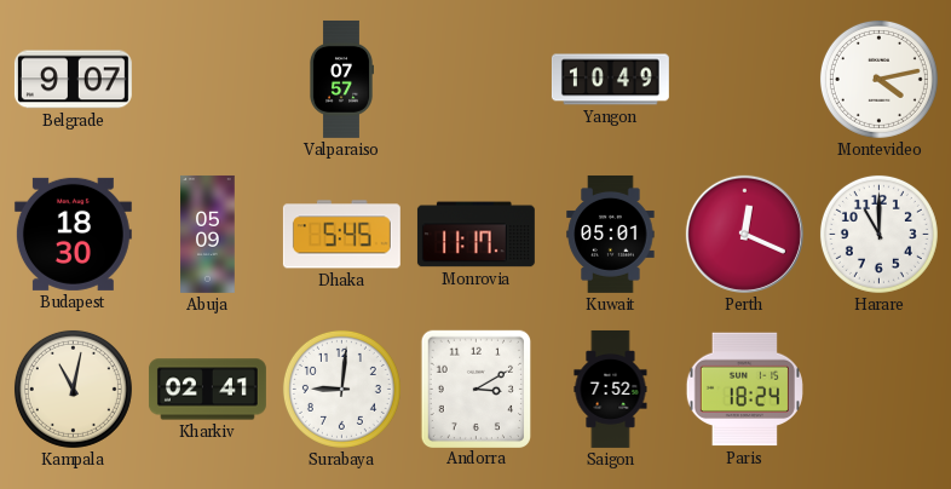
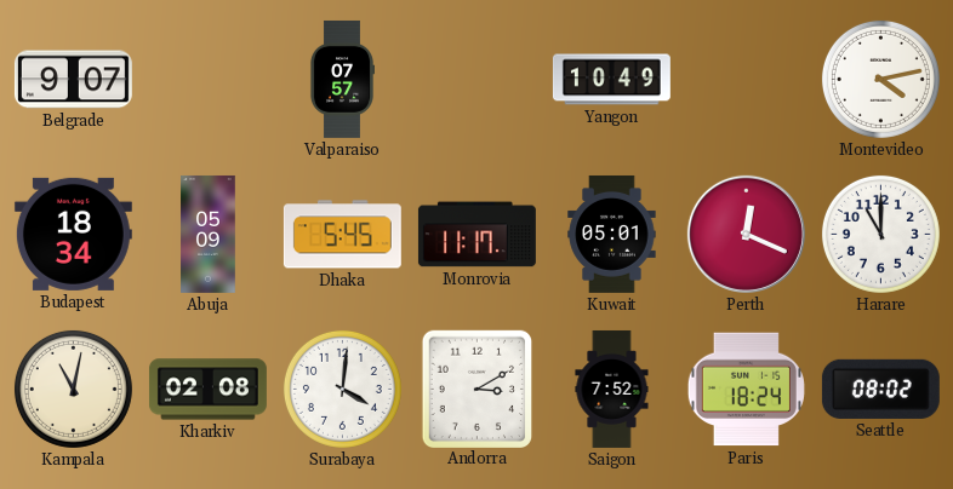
Budapest: 18:30 -> 18:34
Kharkiv: 02:41 -> 02:08
Surabaya: 9:01 -> 4:01
Seattle: none -> 08:02
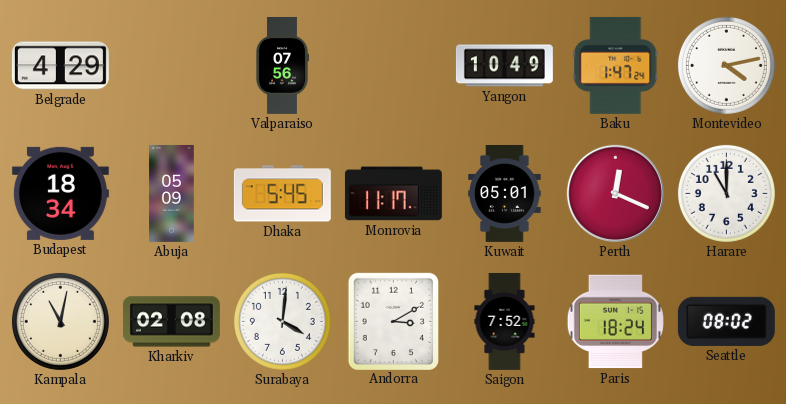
Belgrade: 9:07 -> 4:29
Valparaiso: 07:57 -> 07:56
Baku: none -> 1:47
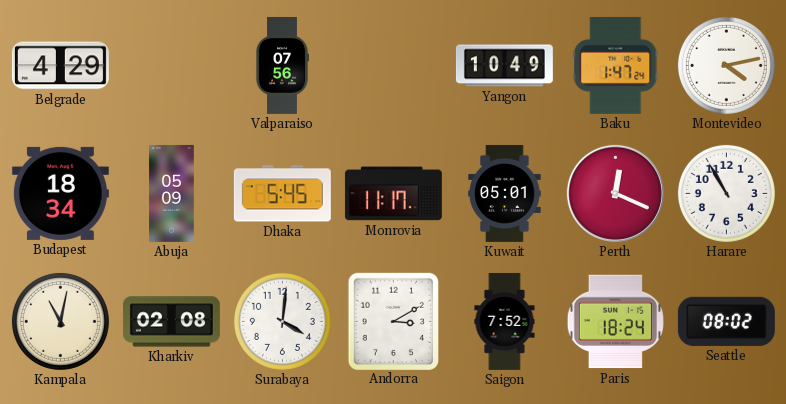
Harare: 11:00 -> 10:55
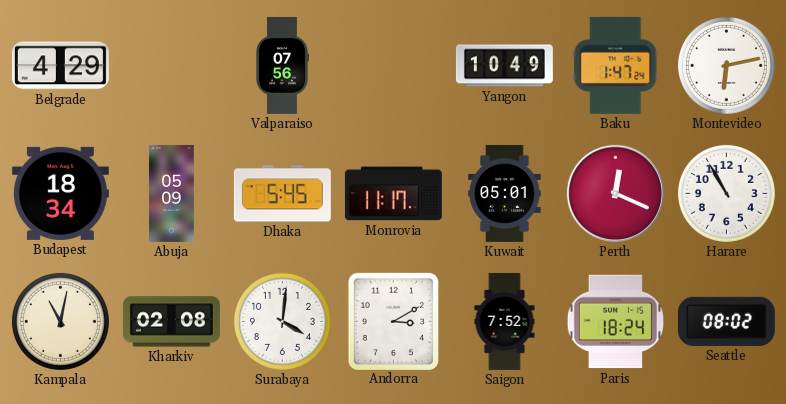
Montevideo: 4:13 -> 6:13
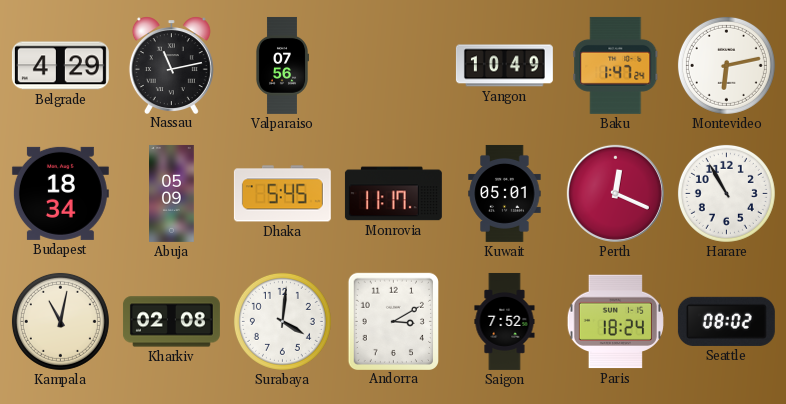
Nassau: none -> 11:13
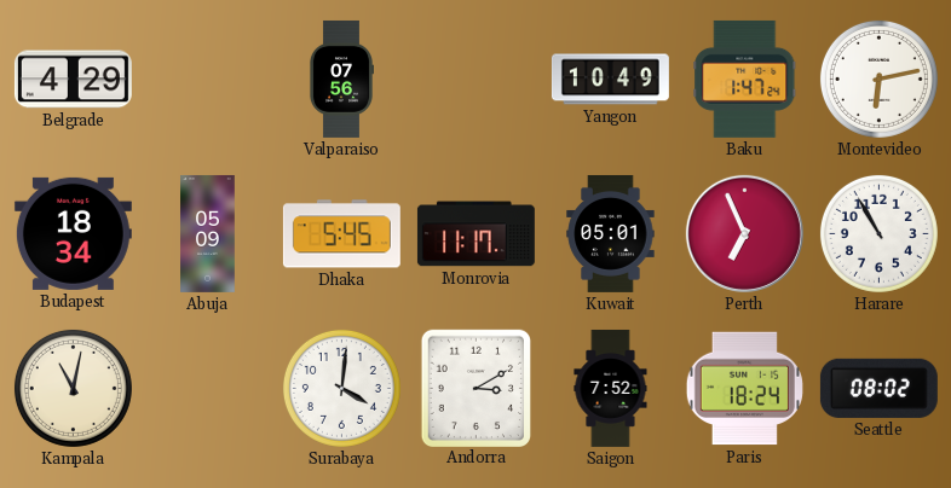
Nassau: 11:13 -> none
Perth: 12:19 -> 6:56
Kharkiv: 02:08 -> none
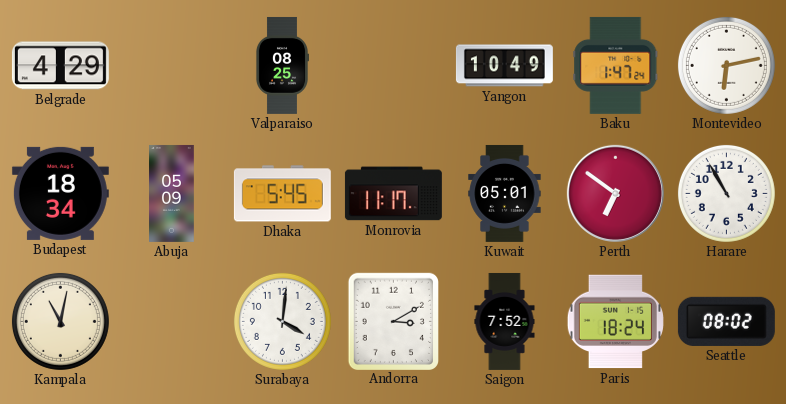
Valparaiso: 07:56 -> 08:25
Perth: 6:56 -> 6:51
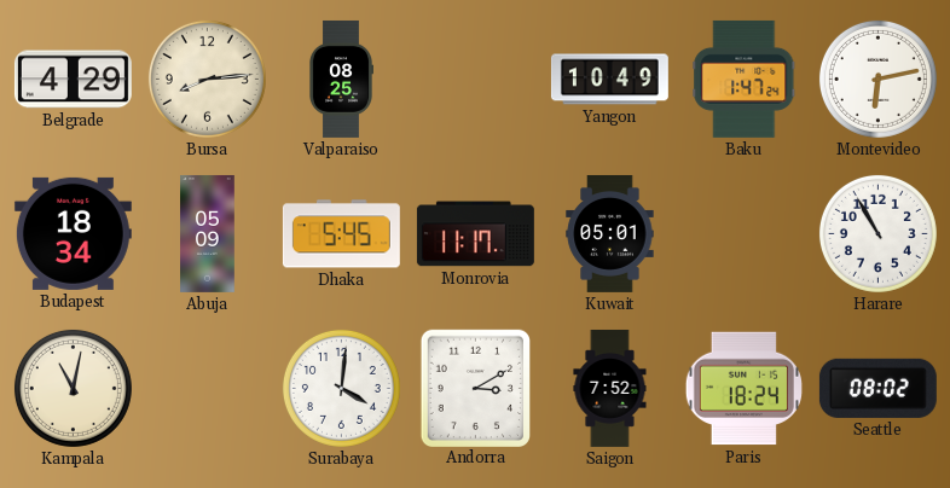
Bursa: none -> 8:14
Perth: 6:51 -> none
